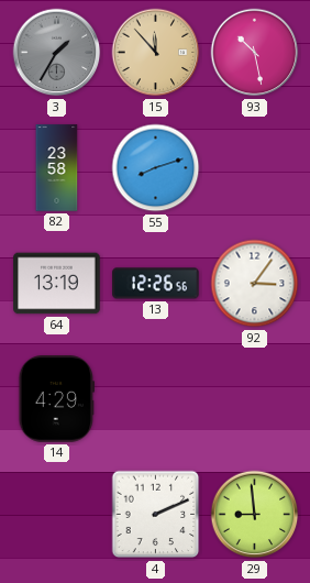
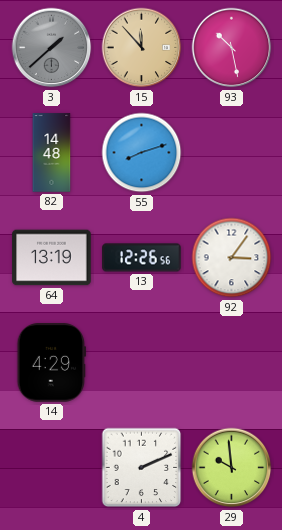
3: 1:35 -> 1:38
82: 23:58 -> 14:48
29: 8:59 -> 9:59
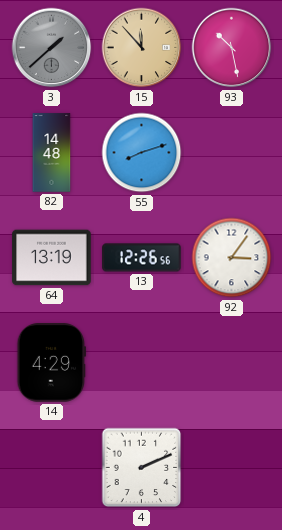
29: 9:59 -> none
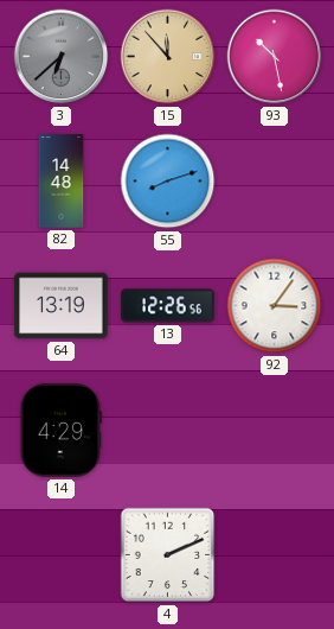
3: 1:38 -> 6:38
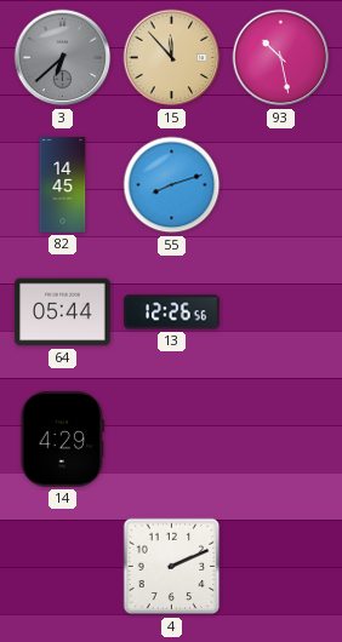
82: 14:48 -> 14:45
64: 13:19 -> 05:44
92: 3:06 -> none
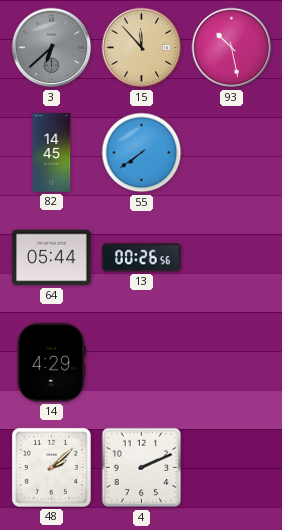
55: 8:12 -> 7:39
13: 12:26 -> 00:26
48: none -> 2:08
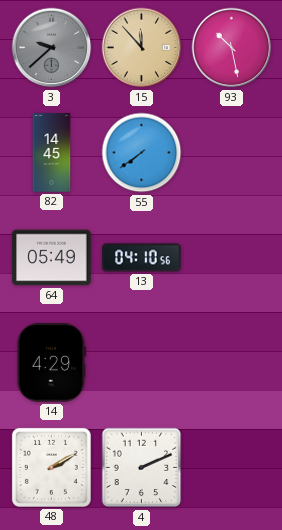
3: 6:38 -> 9:38
64: 05:44 -> 05:49
13: 00:26 -> 04:10
48: 2:08 -> 2:10
